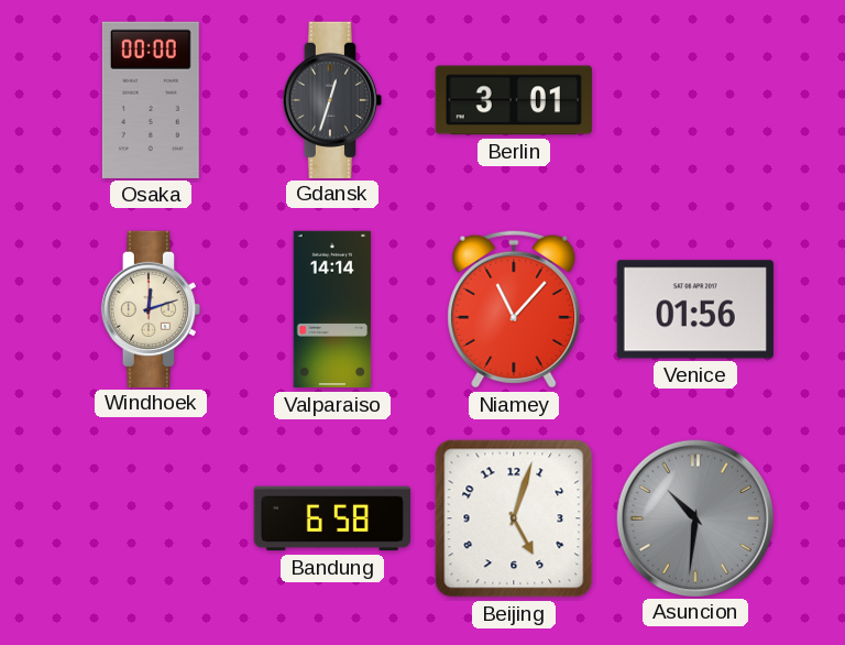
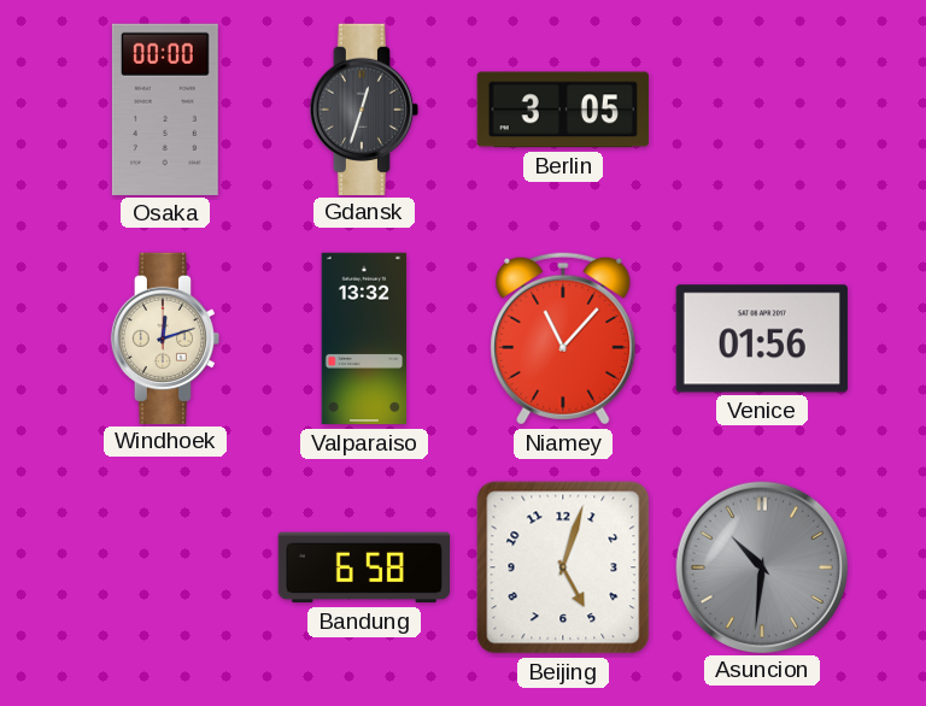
Berlin: 3:01 -> 3:05
Valparaiso: 14:14 -> 13:32
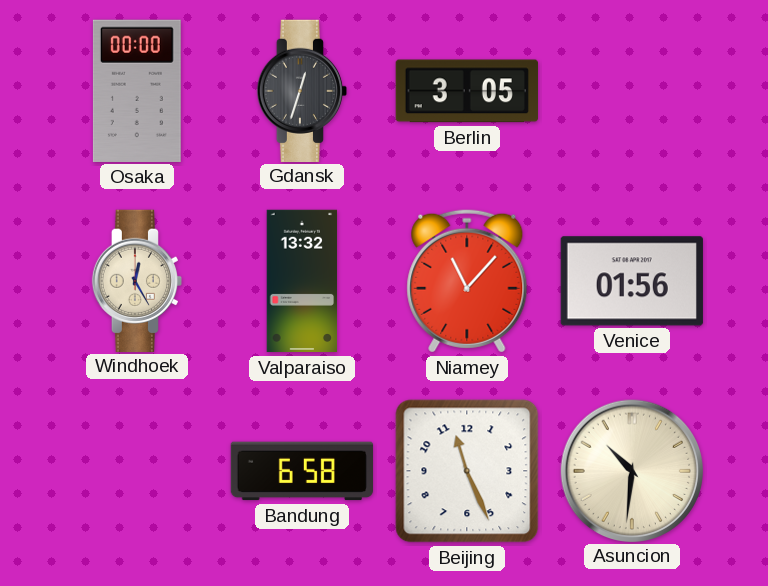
Windhoek: 12:12 -> 12:25
Beijing: 5:03 -> 11:26
Asuncion dial: grey -> cream
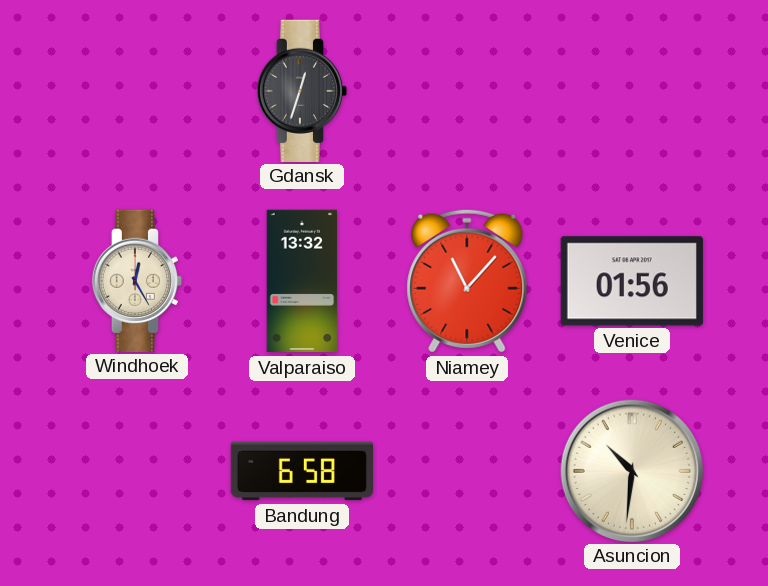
Osaka: 00:00 -> none
Berlin: 3:05 -> none
Beijing: 11:26 -> none
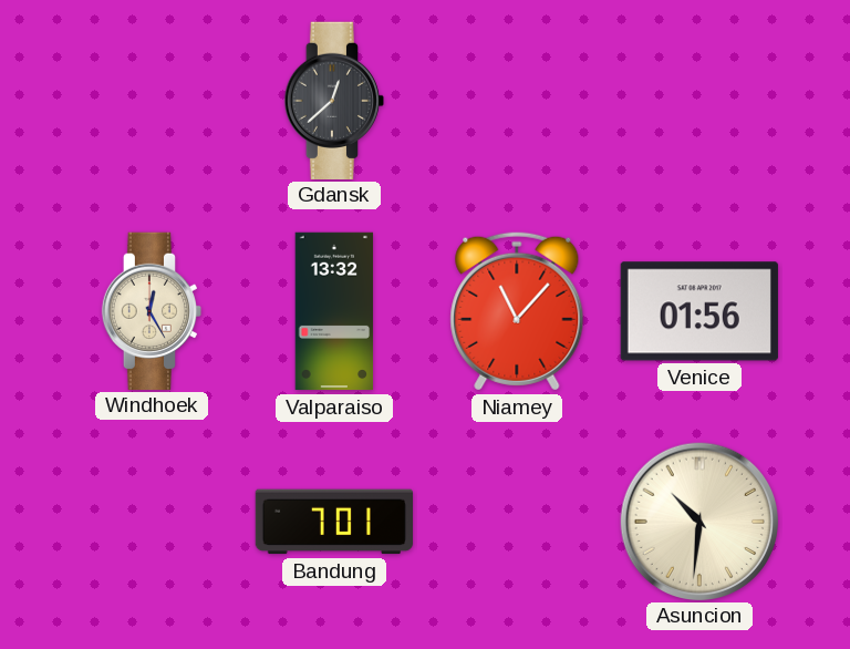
Gdansk: 12:33 -> 12:38
Bandung: 6:58 -> 7:01
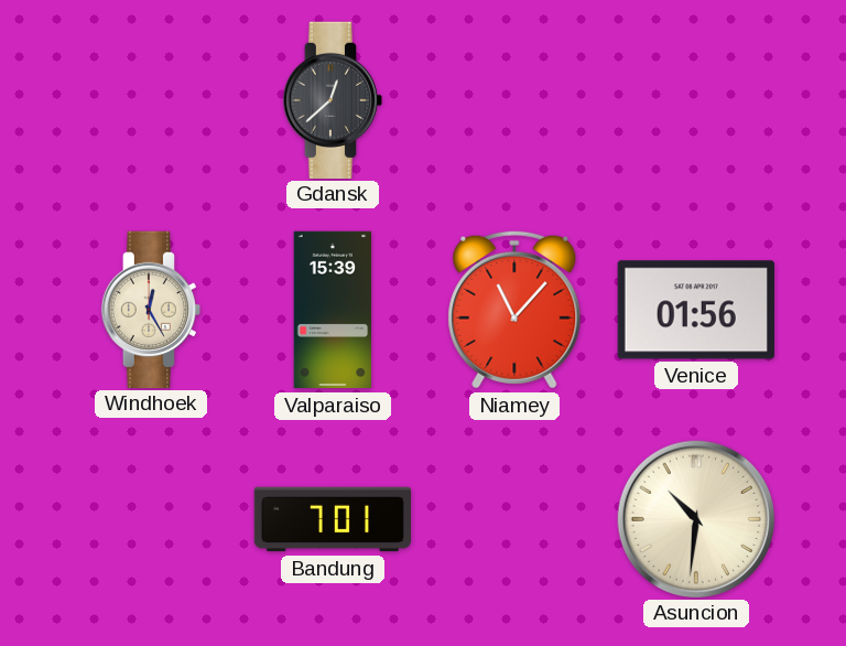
Valparaiso: 13:32 -> 15:39
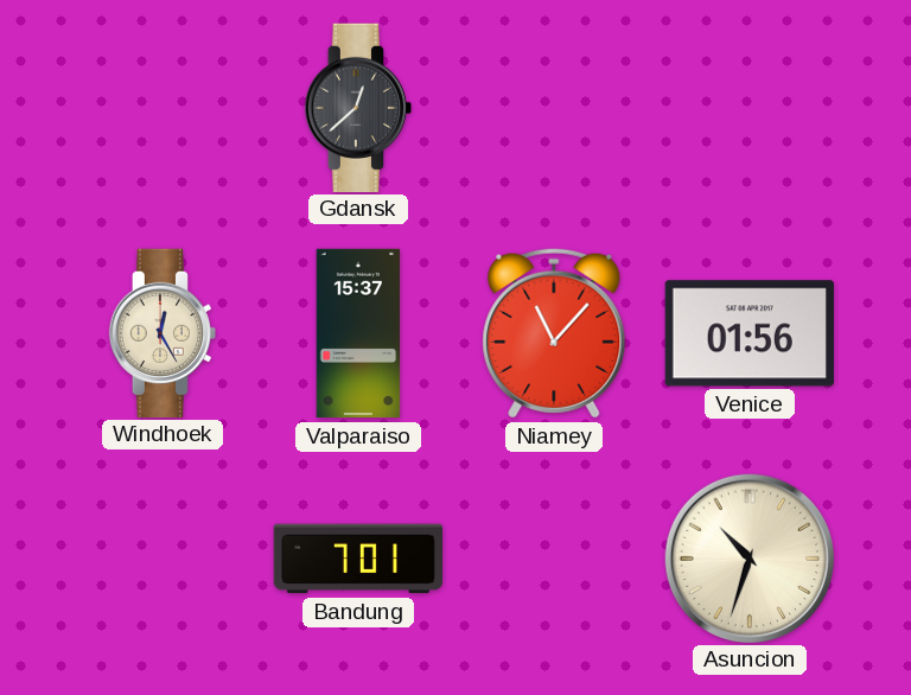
Valparaiso: 15:39 -> 15:37
Asuncion: 10:31 -> 10:33
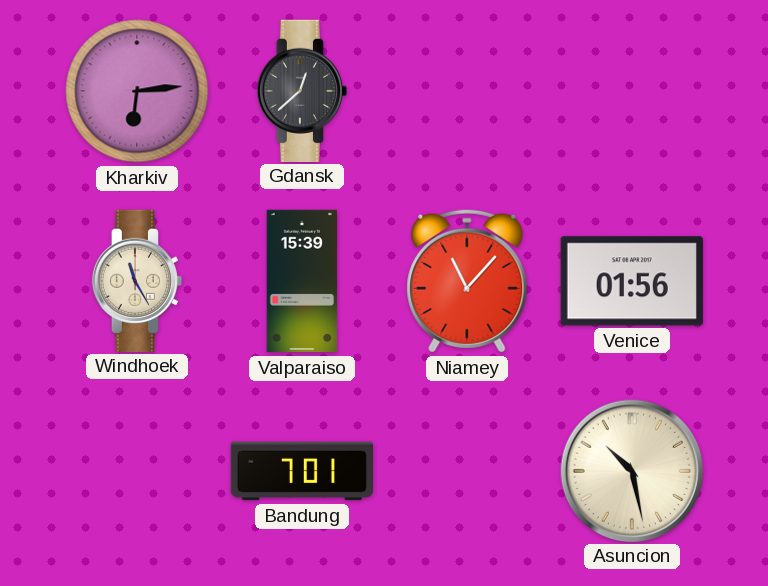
Kharkiv: none -> 6:14
Windhoek: 12:25 -> 11:25
Valparaiso: 15:37 -> 15:39
Asuncion: 10:33 -> 10:28
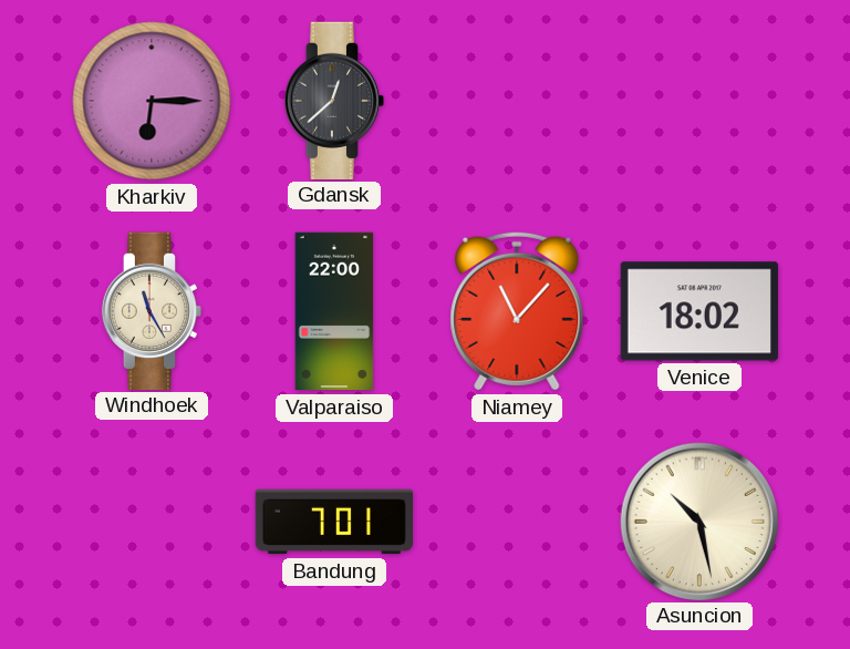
Kharkiv: 6:14 -> 6:15
Valparaiso: 15:39 -> 22:00
Venice: 01:56 -> 18:02
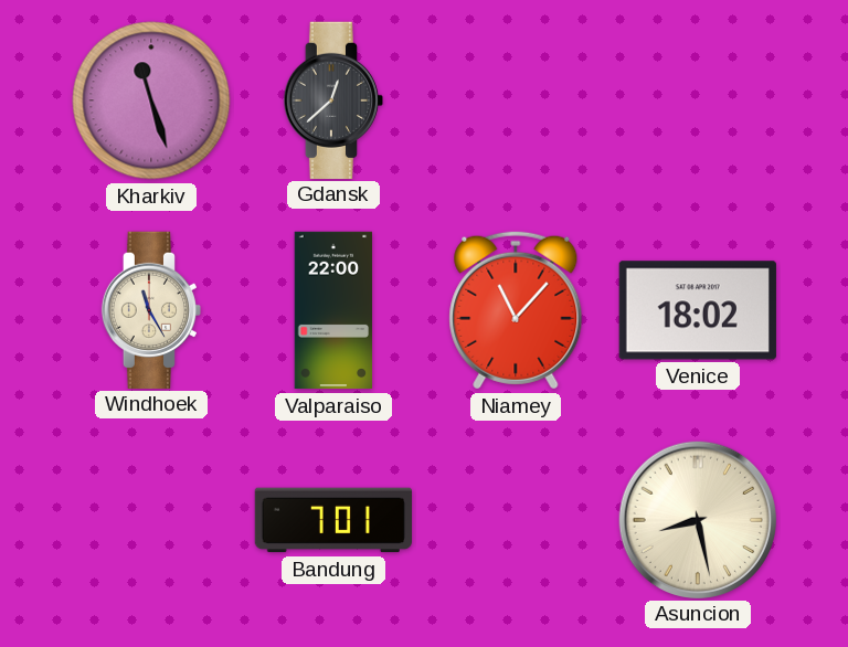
Kharkiv: 6:15 -> 11:27
Asuncion: 10:28 -> 8:28
